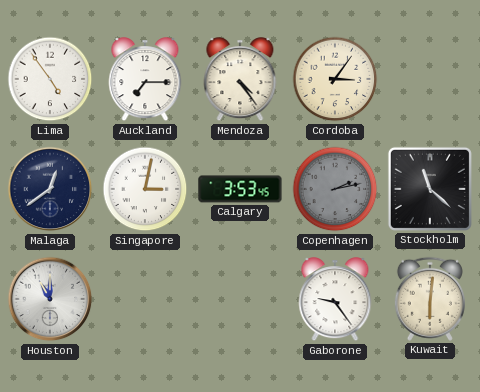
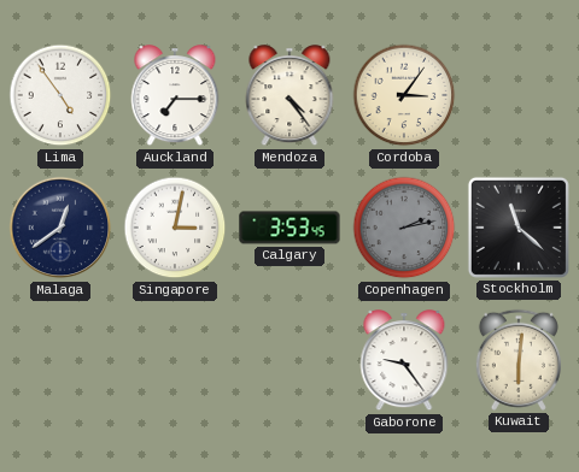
Houston: 11:00 -> none
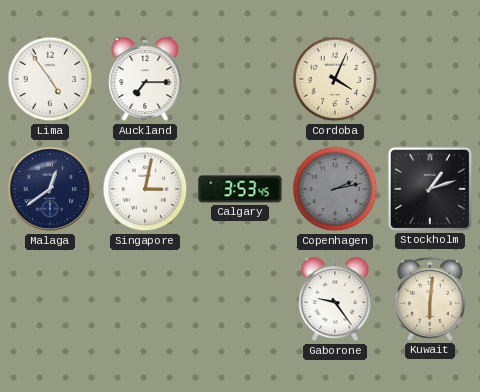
Mendoza: 4:24 -> none
Cordoba: 3:06 -> 4:04
Stockholm: 11:22 -> 1:12
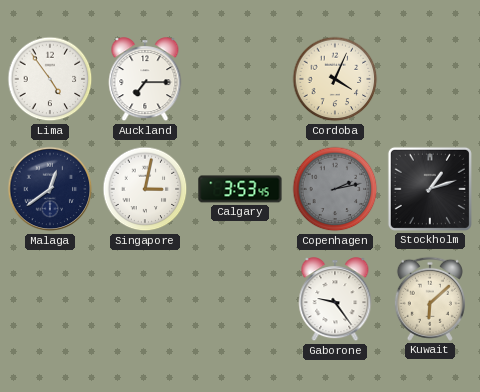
Kuwait: 6:01 -> 6:08
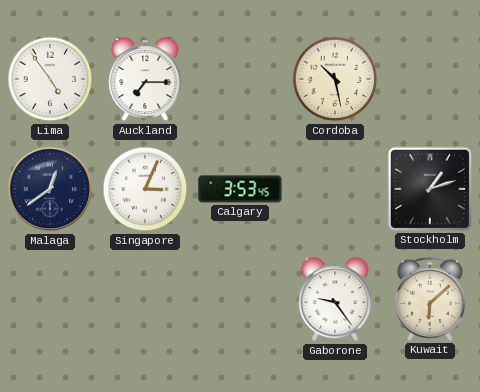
Cordoba: 4:04 -> 10:28
Singapore: 3:02 -> 3:04
Copenhagen: 2:13 -> none
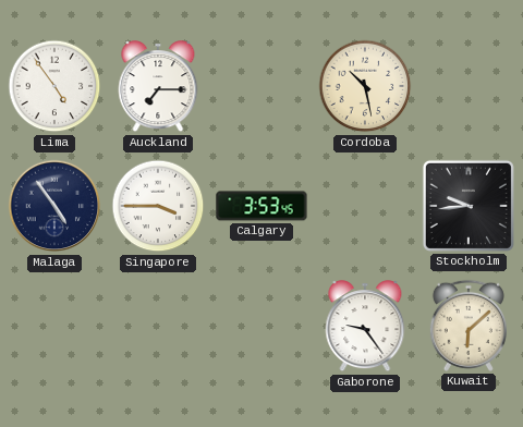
Malaga: 12:39 -> 4:54
Singapore: 3:04 -> 3:45
Stockholm: 1:12 -> 9:44
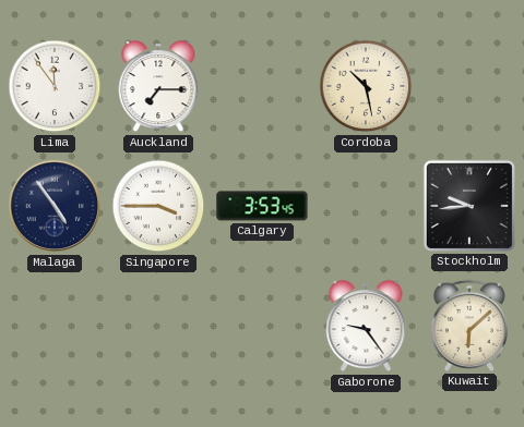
Lima: 4:54 -> 11:54
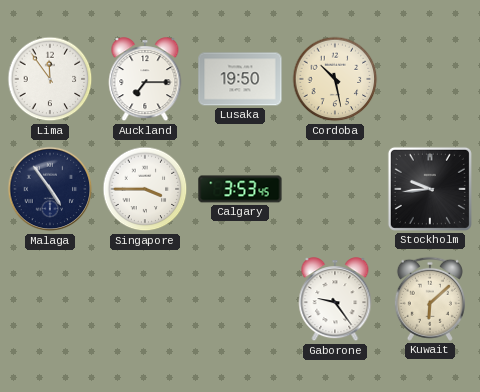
Lusaka: none -> 19:50
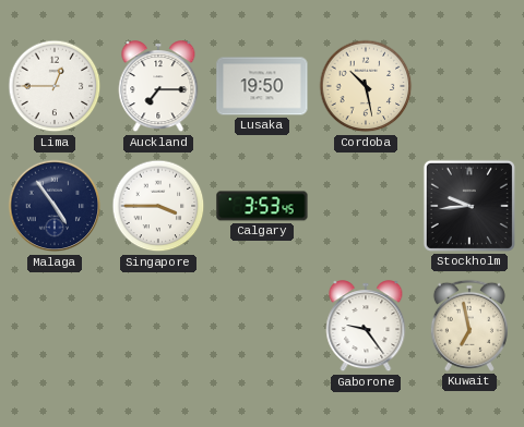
Lima: 11:54 -> 12:45
Kuwait: 6:08 -> 6:58
